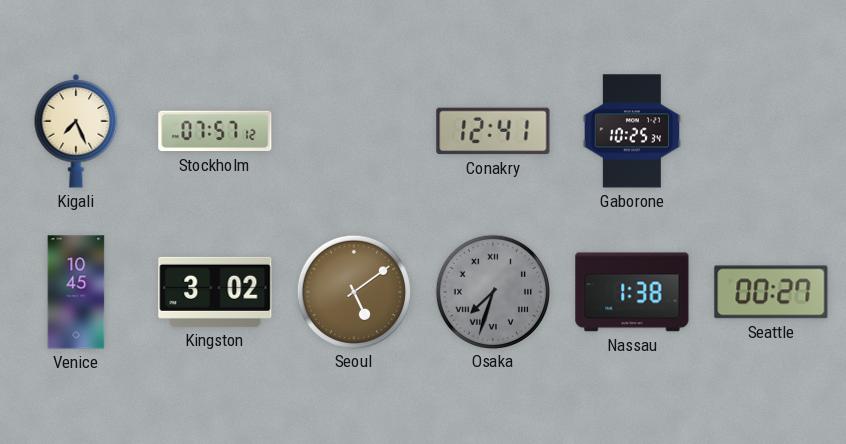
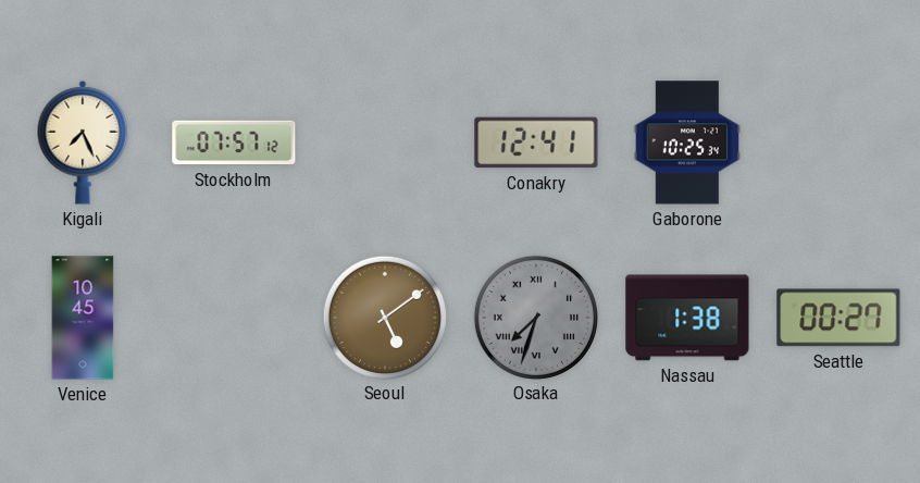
Kingston: 3:02 -> none
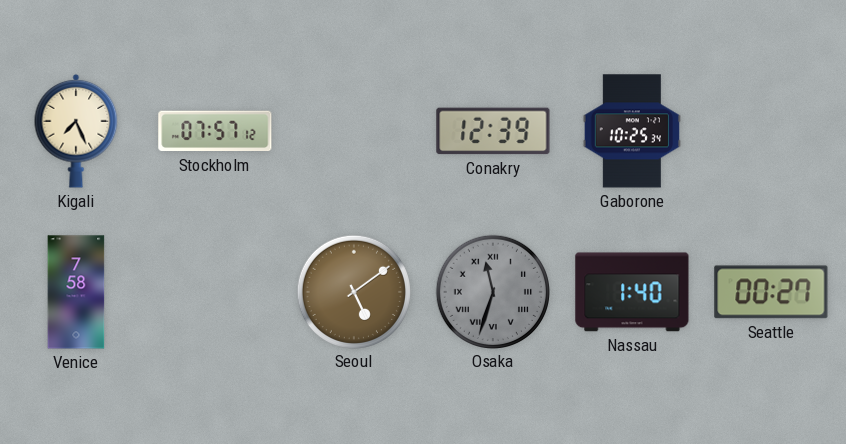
Conakry: 12:41 -> 12:39
Venice: 10:45 -> 7:58
Osaka: 7:33 -> 11:33
Nassau: 1:38 -> 1:40
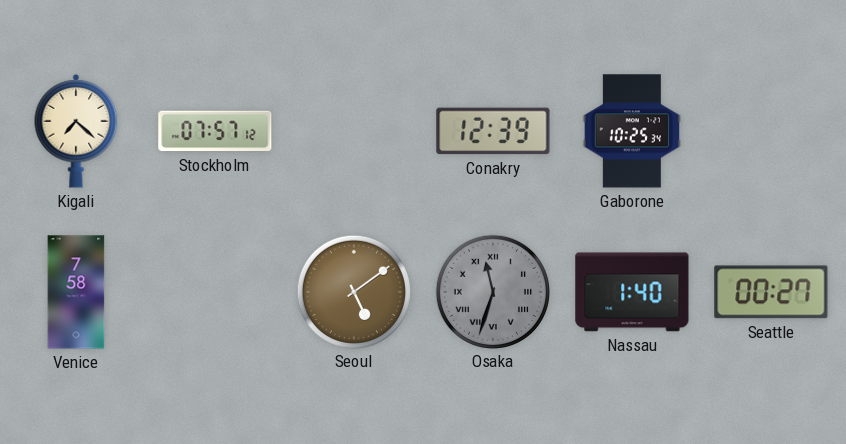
Kigali: 7:26 -> 7:22
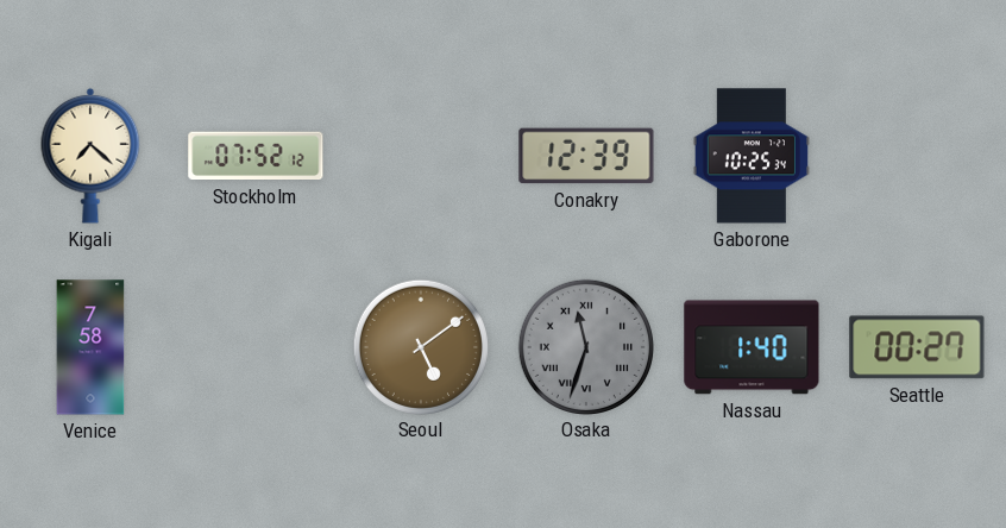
Stockholm: 07:57 -> 07:52
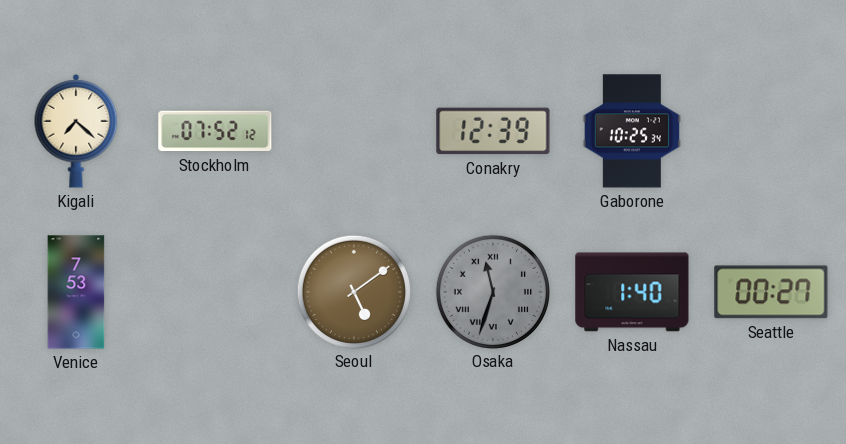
Venice: 7:58 -> 7:53
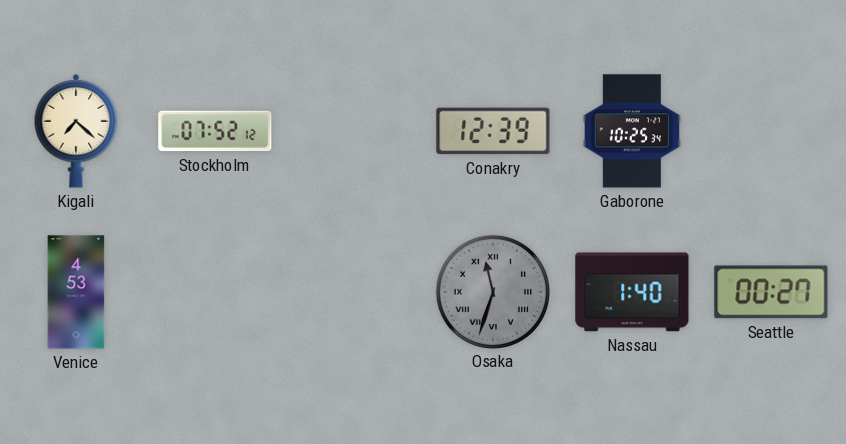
Venice: 7:53 -> 4:53
Seoul: 5:09 -> none
